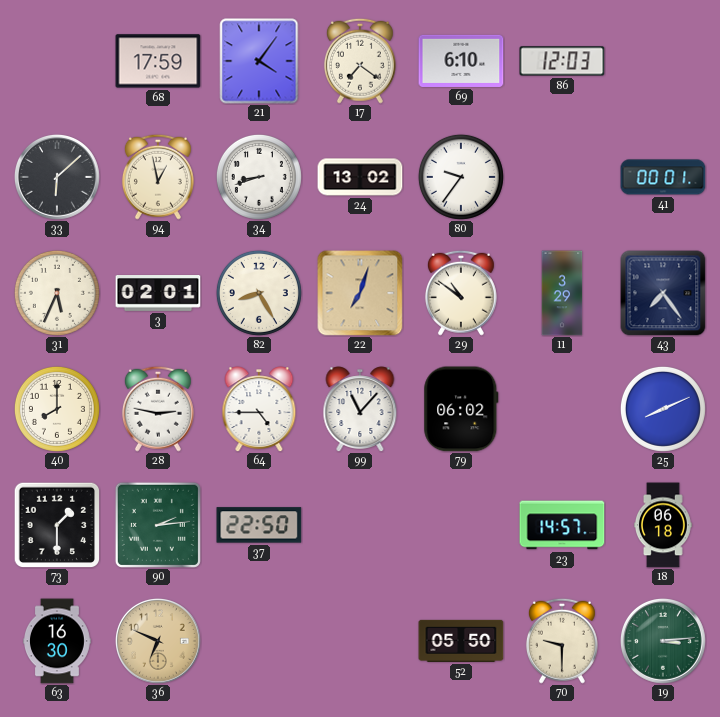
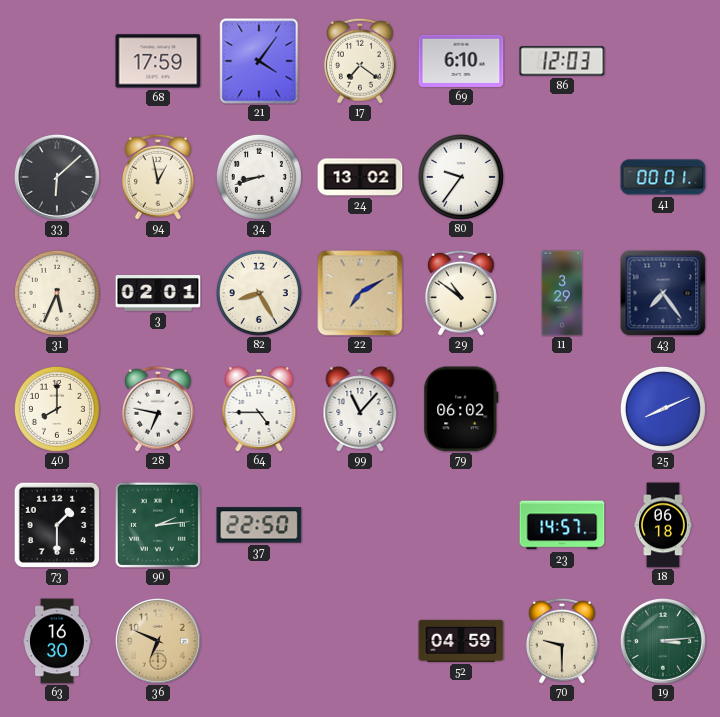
22: 7:03 -> 7:10
28: 2:47 -> 6:47
52: 05:50 -> 04:59
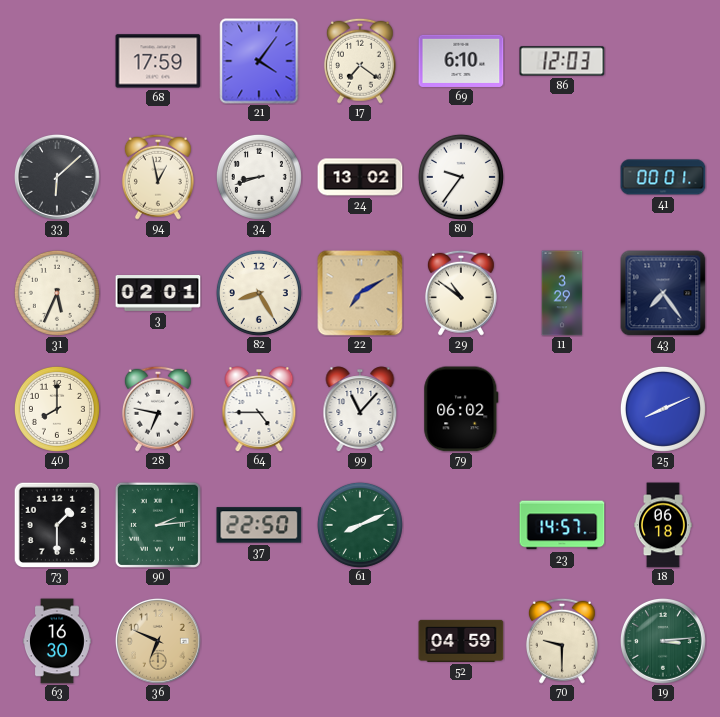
61: none -> 8:11
